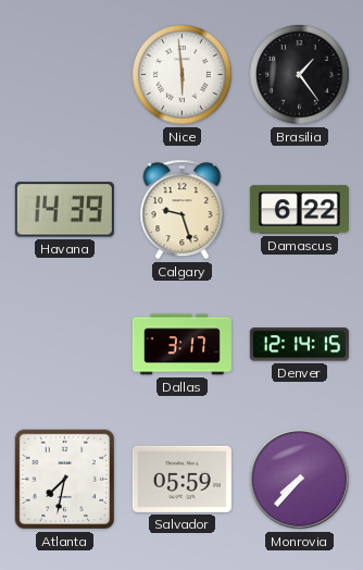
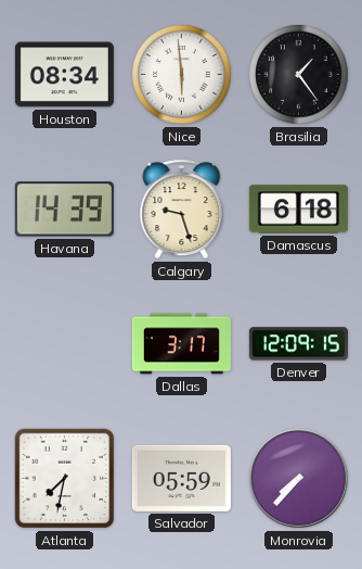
Houston: none -> 08:34
Damascus: 6:22 -> 6:18
Denver: 12:14 -> 12:09
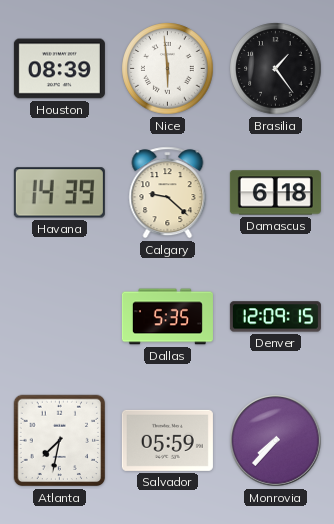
Houston: 08:34 -> 08:39
Calgary: 9:27 -> 9:22
Dallas: 3:17 -> 5:35
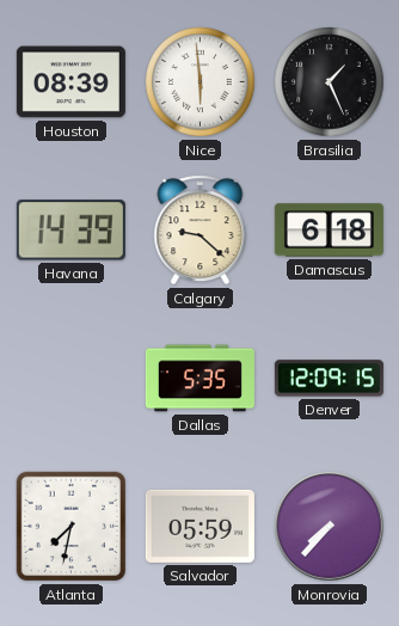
Brasilia: 1:24 -> 1:26
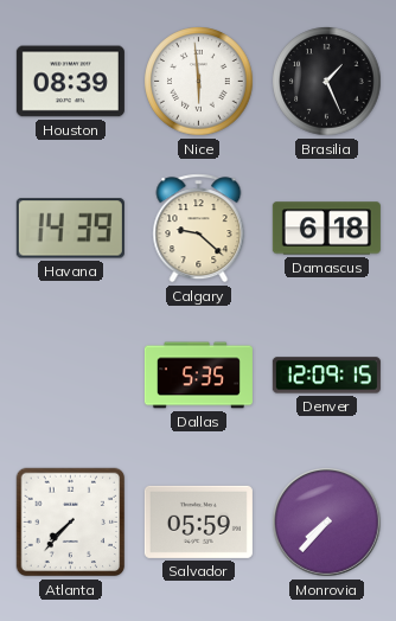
Atlanta: 7:32 -> 7:37
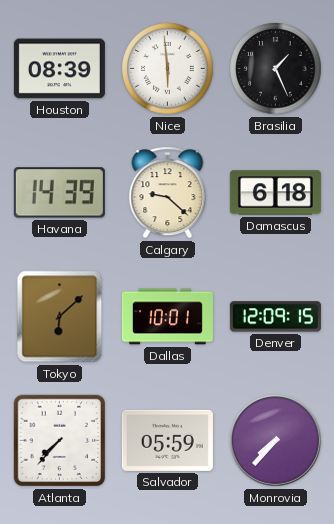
Tokyo: none -> 6:08
Dallas: 5:35 -> 10:01
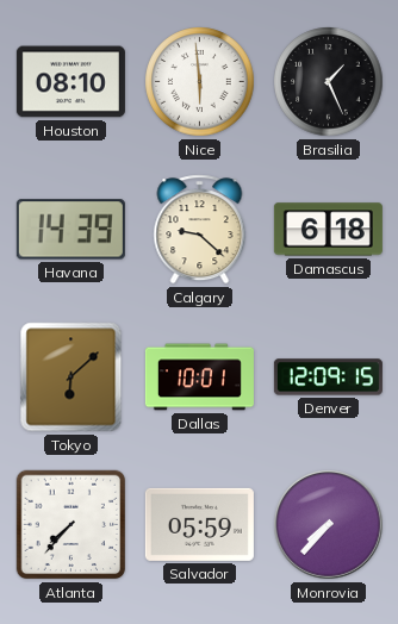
Houston: 08:39 -> 08:10
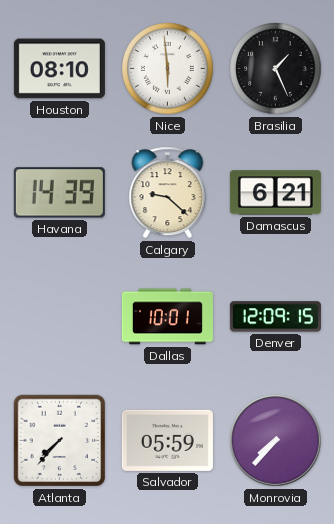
Damascus: 6:18 -> 6:21
Tokyo: 6:08 -> none
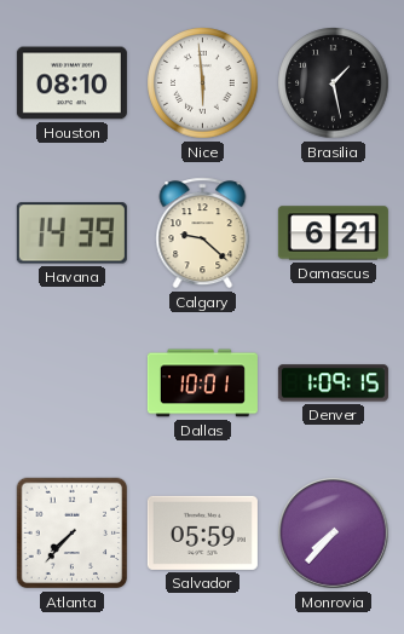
Brasilia: 1:26 -> 1:28
Denver: 12:09 -> 1:09
